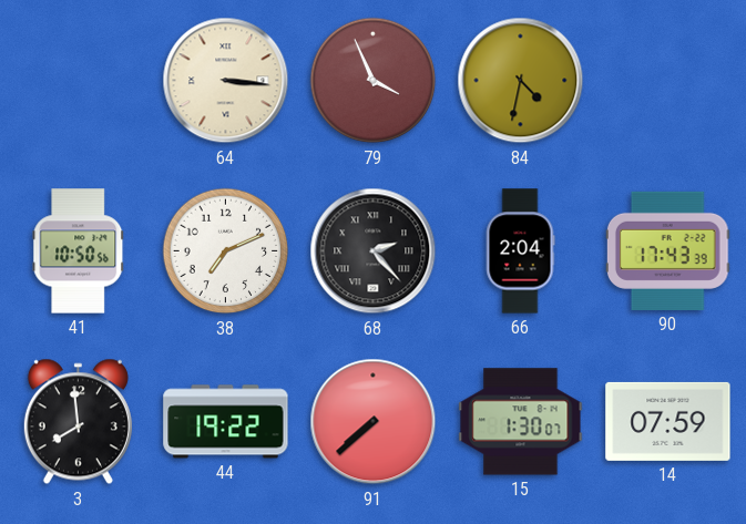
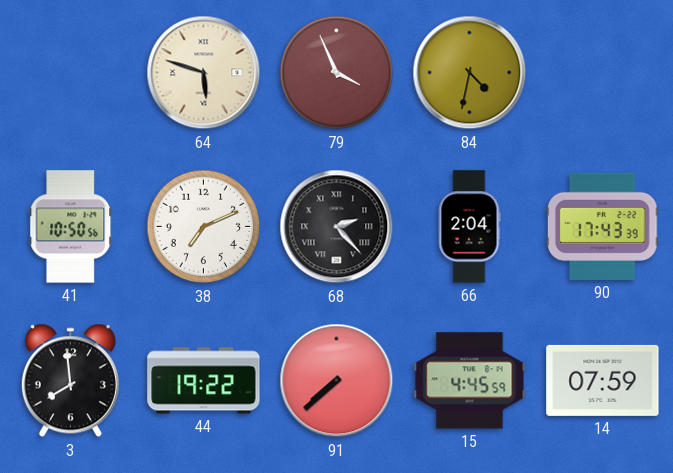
64: 3:16 -> 5:48
15: 1:30 -> 4:45
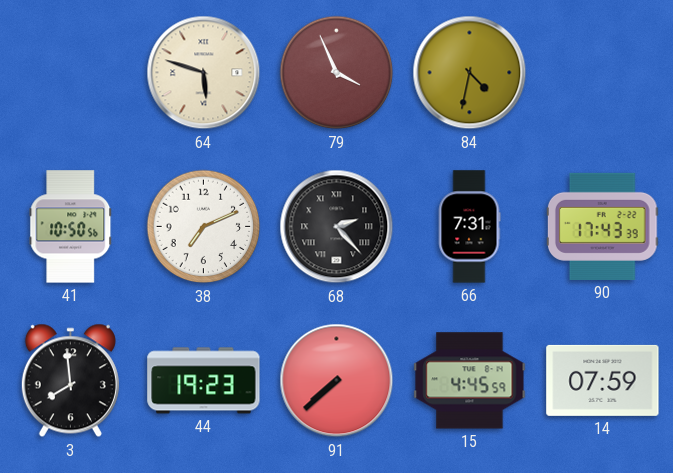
66: 2:04 -> 7:31
44: 19:22 -> 19:23
